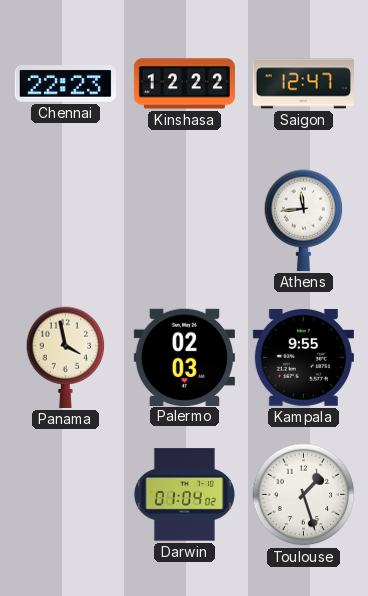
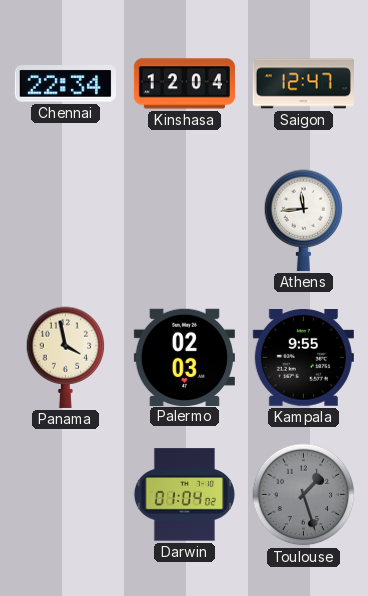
Chennai: 22:23 -> 22:34
Kinshasa: 12:22 -> 12:04
Toulouse dial: white -> grey
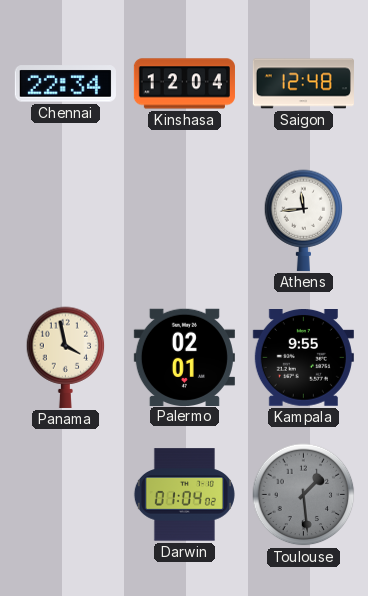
Saigon: 12:47 -> 12:48
Palermo: 02:03 -> 02:01
Toulouse: 1:27 -> 1:29
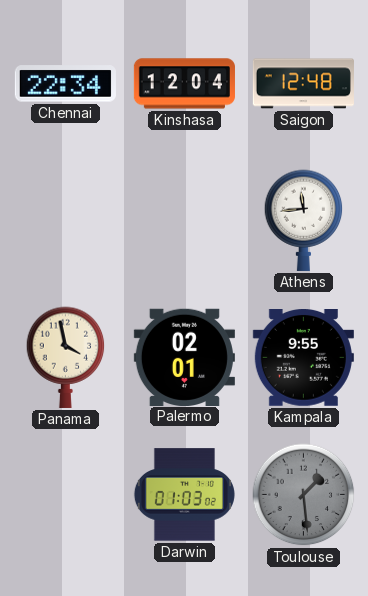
Darwin: 01:04 -> 01:03
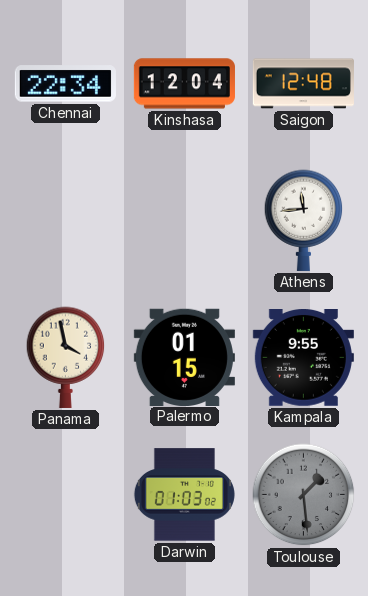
Palermo: 02:01 -> 01:15
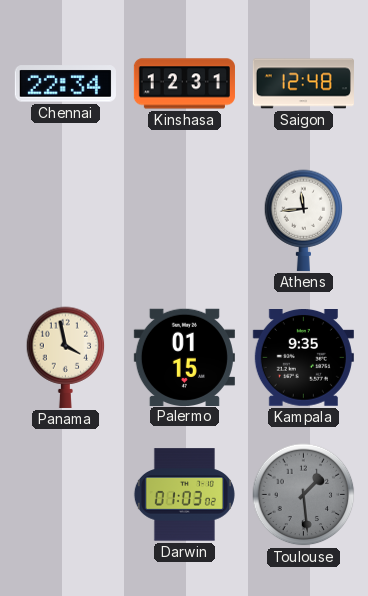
Kinshasa: 12:04 -> 12:31
Kampala: 9:55 -> 9:35
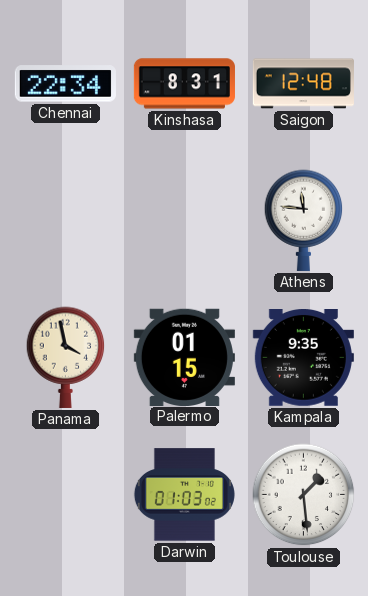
Kinshasa: 12:31 -> 8:31
Athens: 11:44 -> 11:46
Toulouse dial: grey -> white
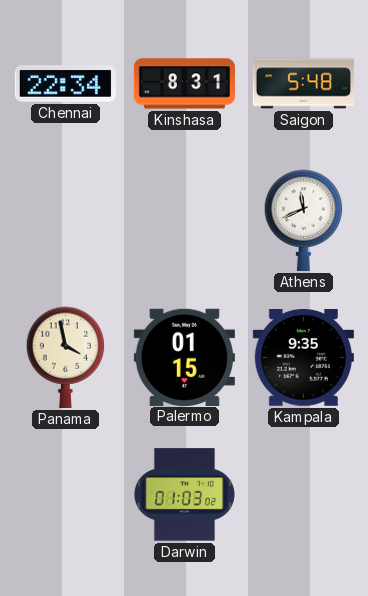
Saigon: 12:48 -> 5:48
Athens: 11:46 -> 11:41
Toulouse: 1:29 -> none
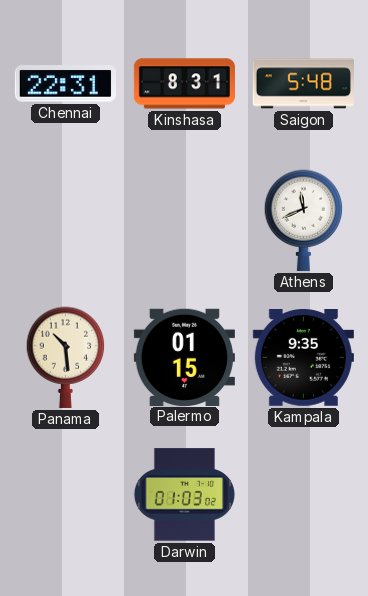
Chennai: 22:34 -> 22:31
Panama: 3:58 -> 10:29
